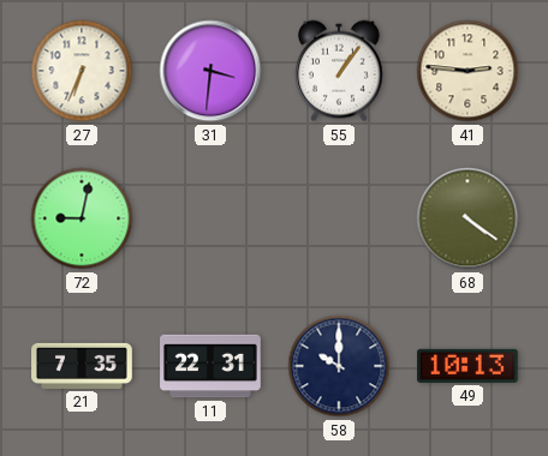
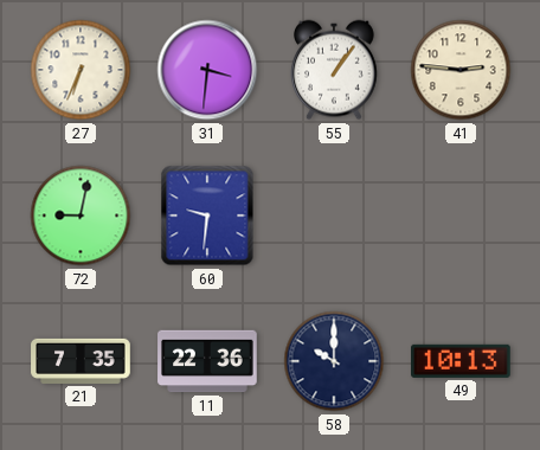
60: none -> 9:31
68: 4:21 -> none
11: 22:31 -> 22:36
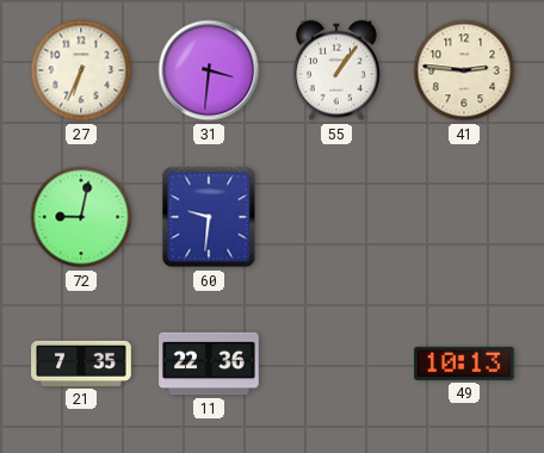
58: 10:00 -> none
